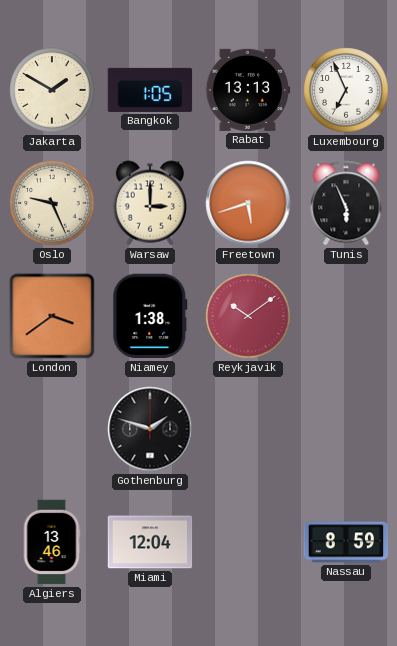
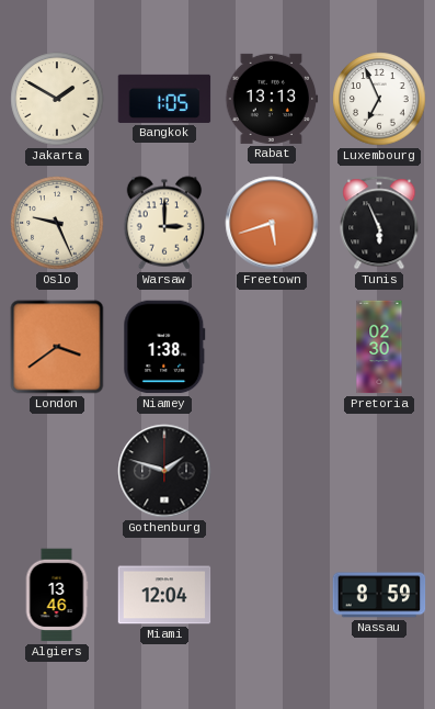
Reykjavik: 10:09 -> none
Pretoria: none -> 02:30
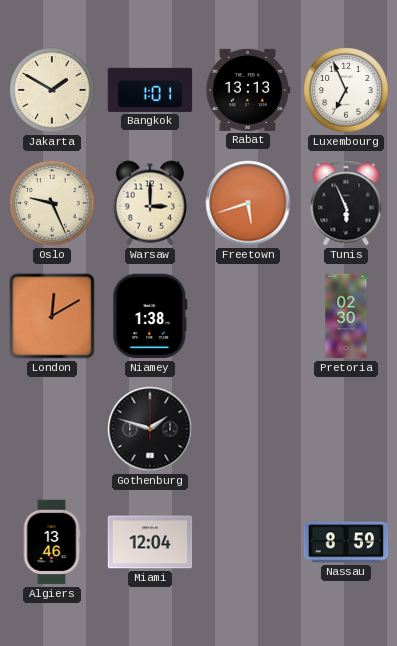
Bangkok: 1:05 -> 1:01
London: 3:39 -> 12:10
